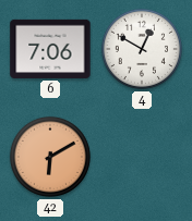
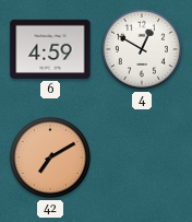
6: 7:06 -> 4:59
42: 6:10 -> 7:10
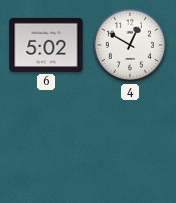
6: 4:59 -> 5:02
42: 7:10 -> none
